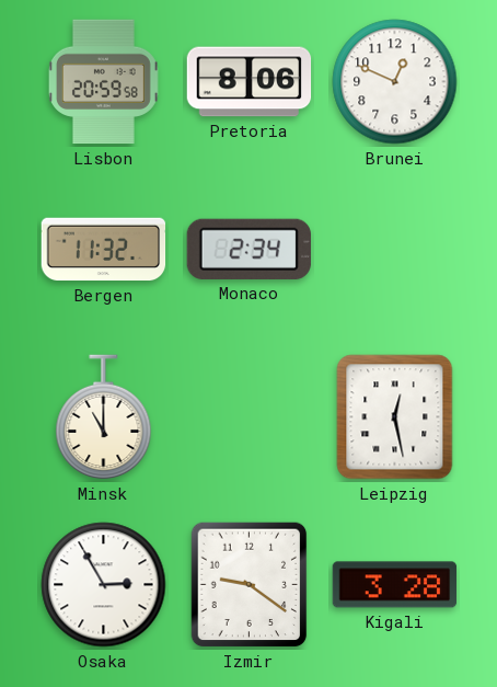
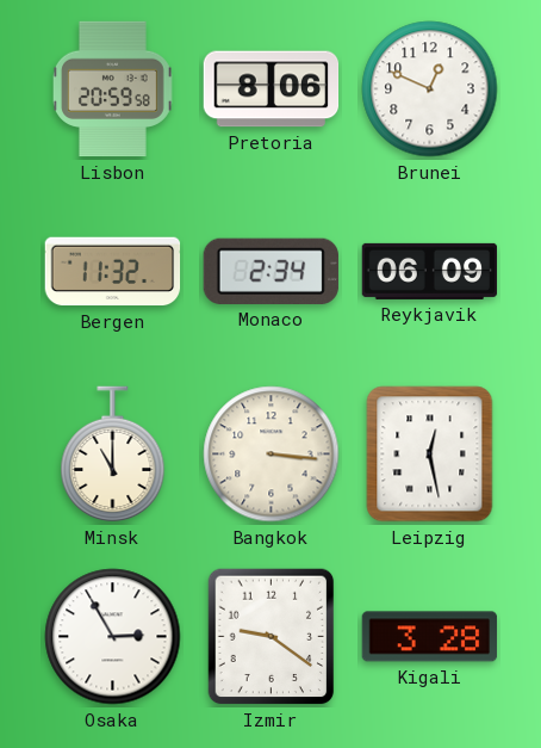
Reykjavik: none -> 06:09
Bangkok: none -> 3:16
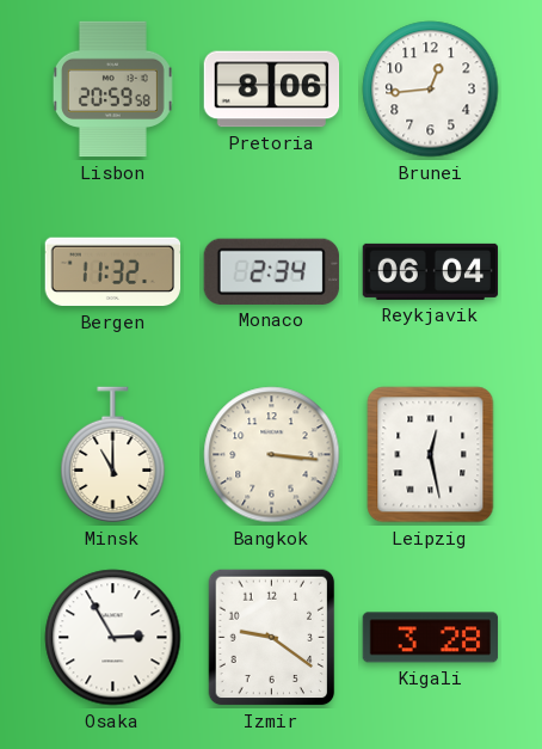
Brunei: 12:49 -> 12:44
Reykjavik: 06:09 -> 06:04
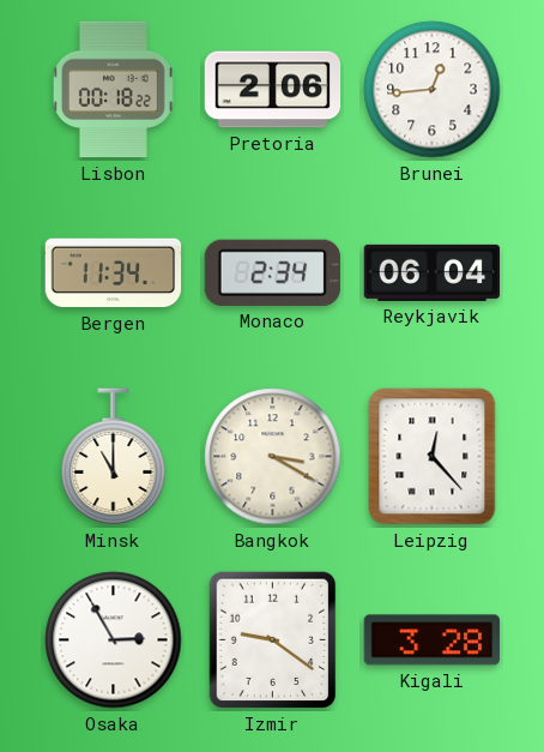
Lisbon: 20:59 -> 00:18
Pretoria: 8:06 -> 2:06
Bergen: 11:32 -> 11:34
Bangkok: 3:16 -> 3:20
Leipzig: 12:28 -> 12:23
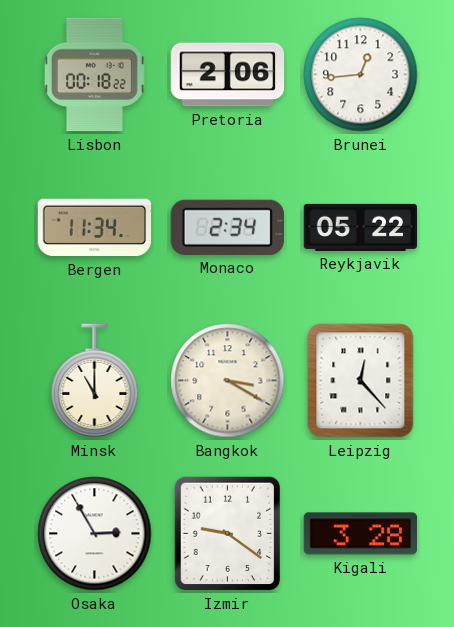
Reykjavik: 06:04 -> 05:22
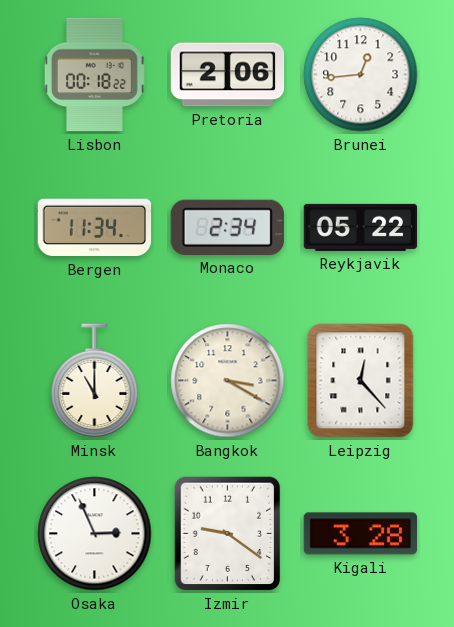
Osaka: 2:55 -> 2:56
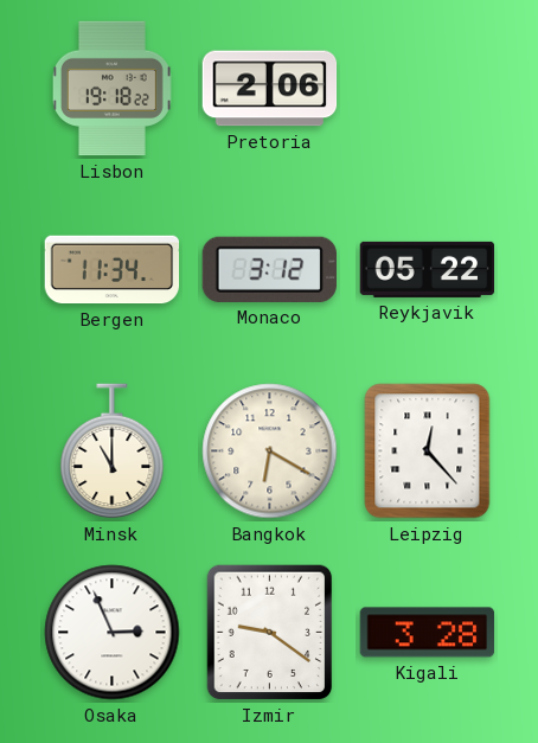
Lisbon: 00:18 -> 19:18
Brunei: 12:44 -> none
Monaco: 2:34 -> 3:12
Bangkok: 3:20 -> 6:20
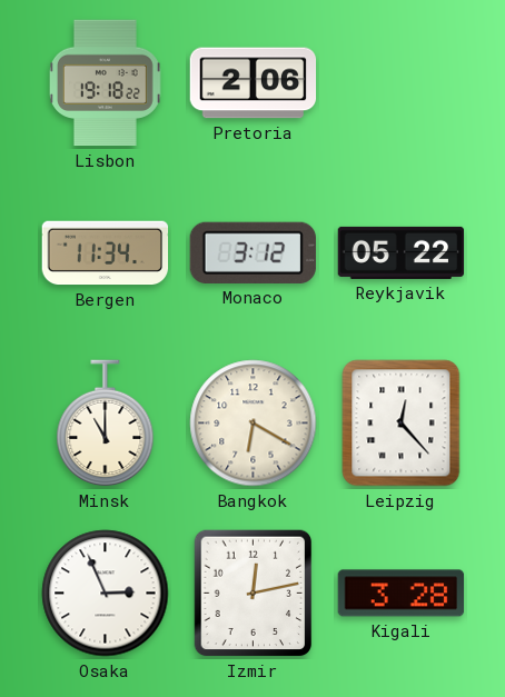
Izmir: 9:21 -> 12:13
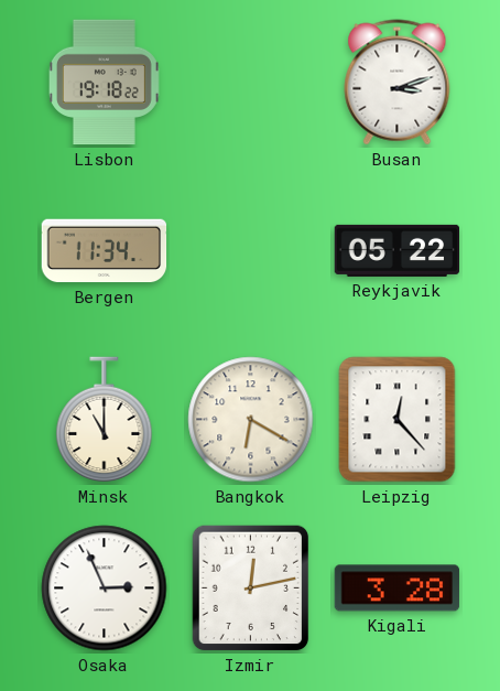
Pretoria: 2:06 -> none
Busan: none -> 3:12
Monaco: 3:12 -> none
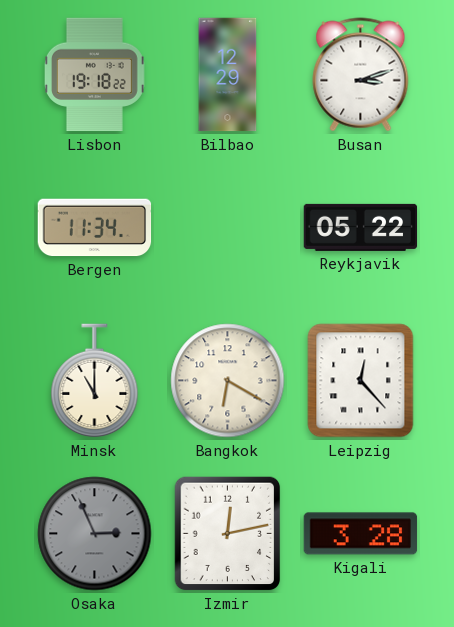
Bilbao: none -> 12:29
Osaka dial: white -> grey
